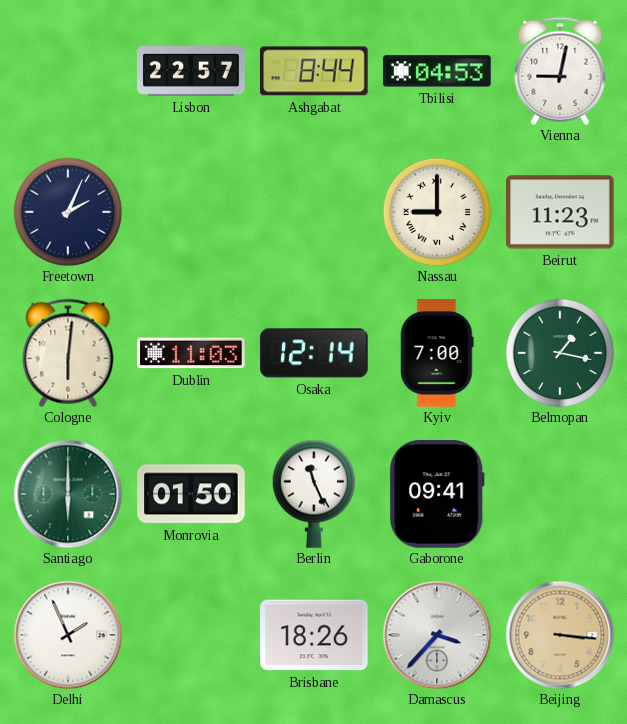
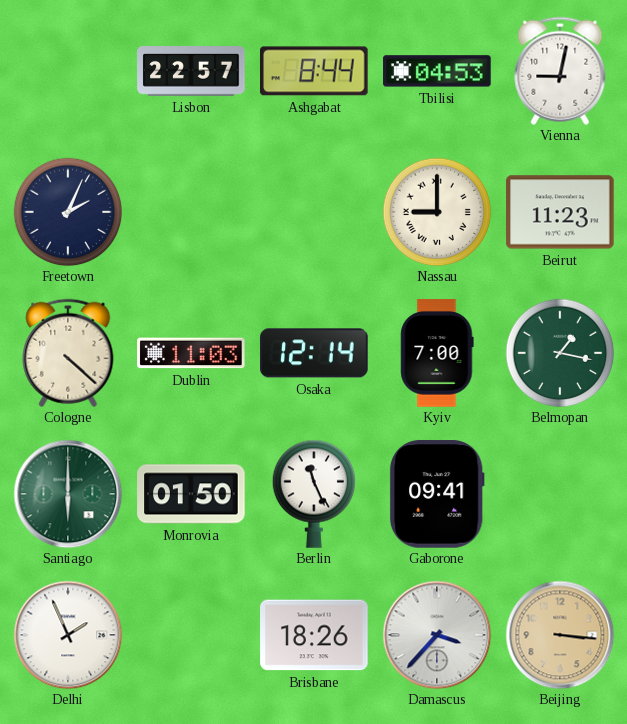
Cologne: 6:01 -> 4:22
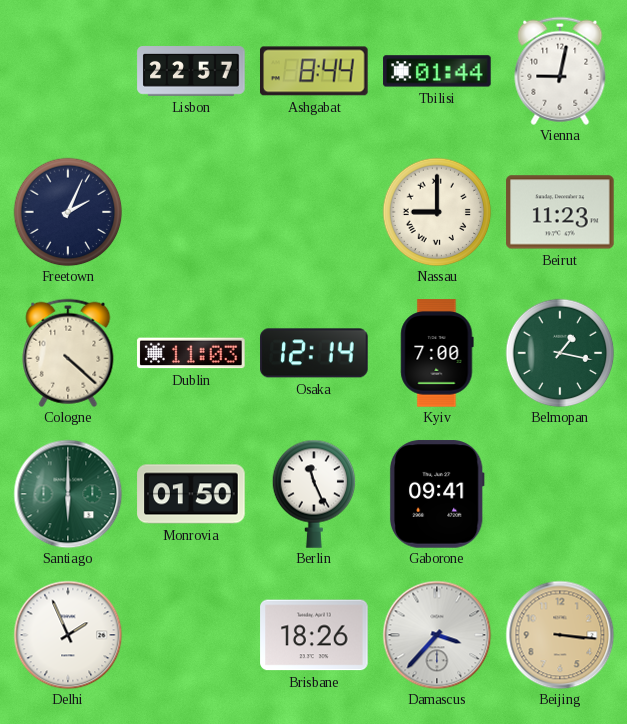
Tbilisi: 04:53 -> 01:44
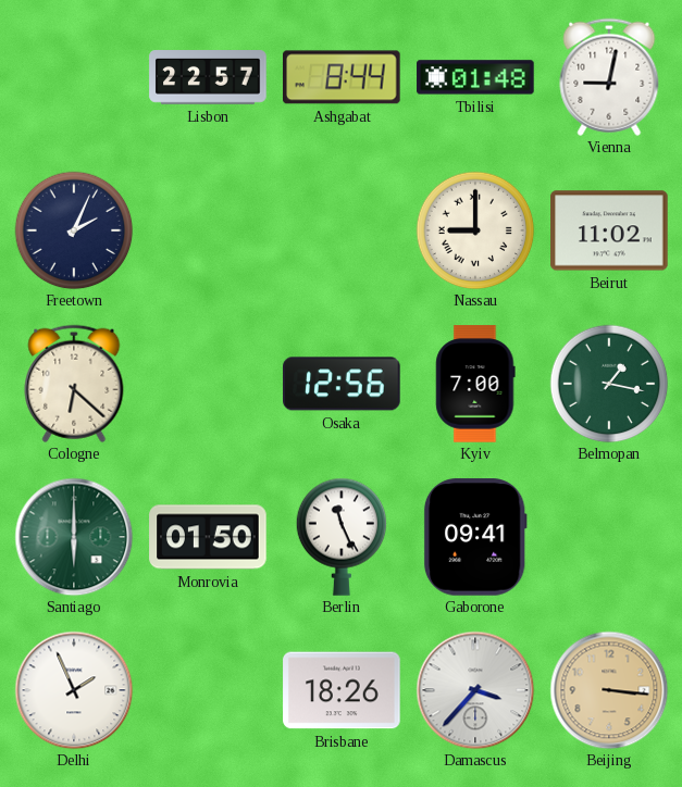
Tbilisi: 01:44 -> 01:48
Beirut: 11:23 -> 11:02
Cologne: 4:22 -> 6:22
Dublin: 11:03 -> none
Osaka: 12:14 -> 12:56
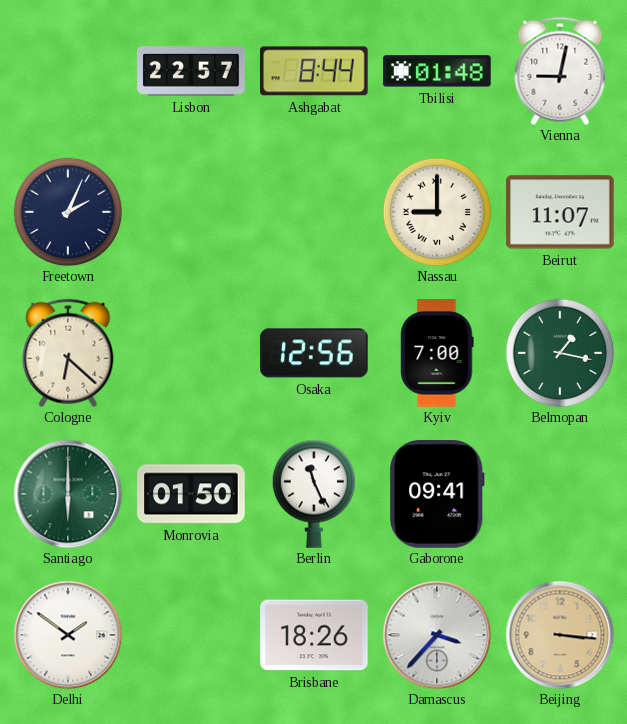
Beirut: 11:02 -> 11:07
Delhi: 1:56 -> 1:51
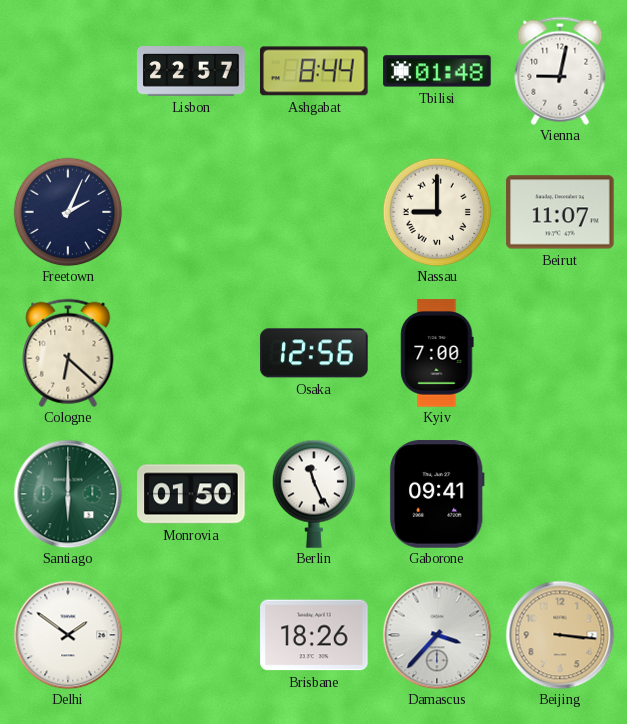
Belmopan: 1:17 -> none
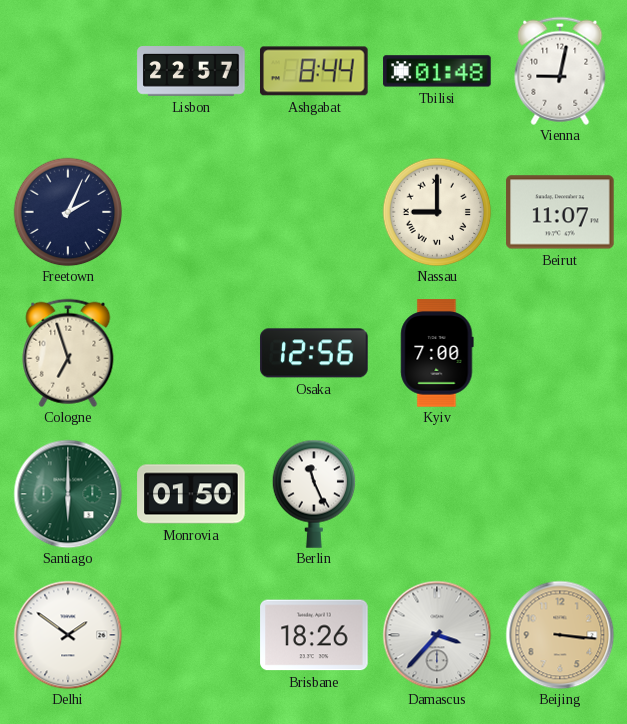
Cologne: 6:22 -> 6:57
Gaborone: 09:41 -> none
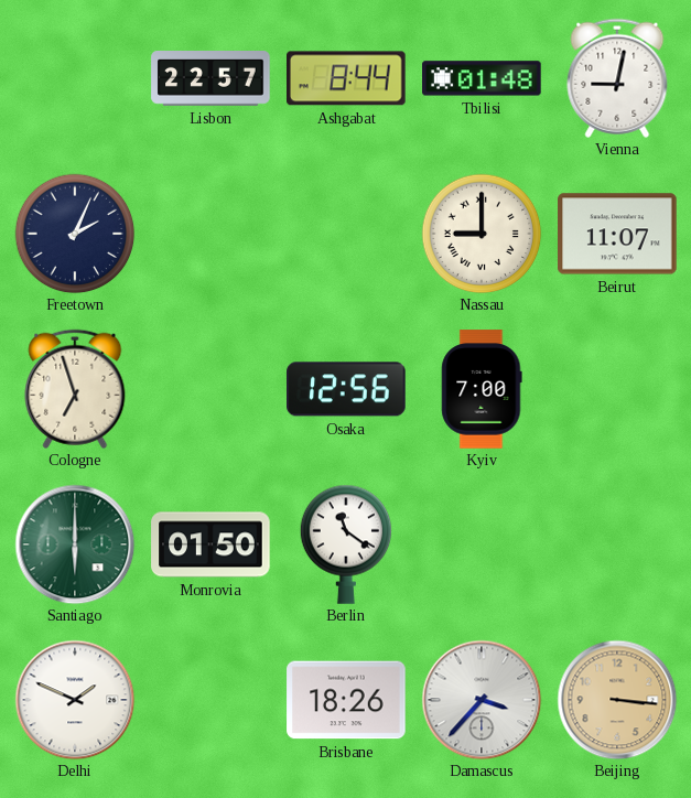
Berlin: 11:26 -> 11:21
Delhi: 1:51 -> 1:49
